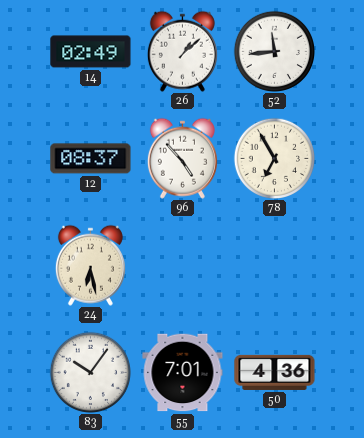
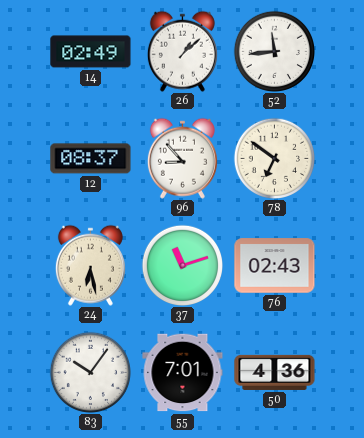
96: 4:53 -> 8:53
78: 6:55 -> 6:51
37: none -> 11:12
76: none -> 02:43
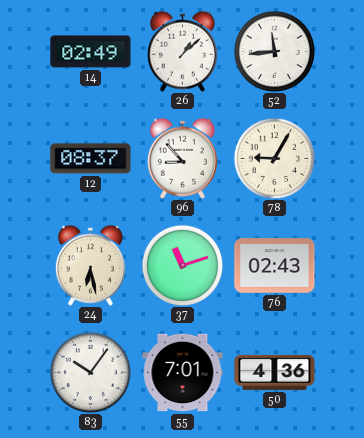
78: 6:51 -> 9:05
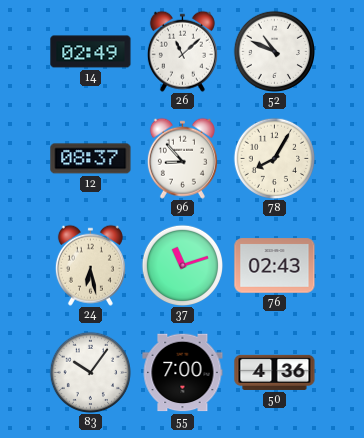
26: 1:08 -> 11:08
52: 11:44 -> 10:49
78: 9:05 -> 8:05
55: 7:01 -> 7:00
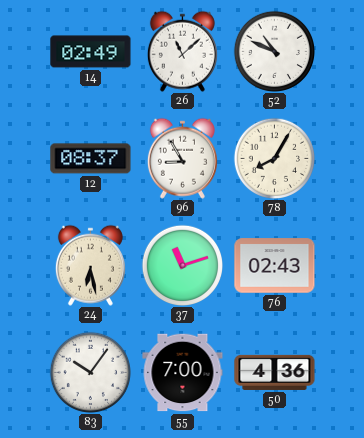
96: 8:53 -> 8:55
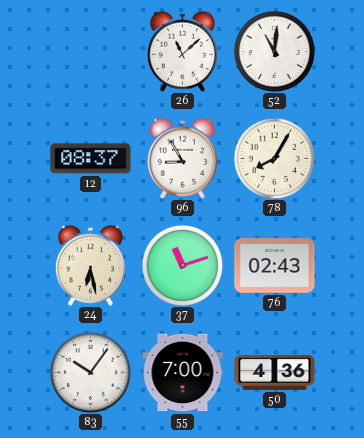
14: 02:49 -> none
52: 10:49 -> 11:01
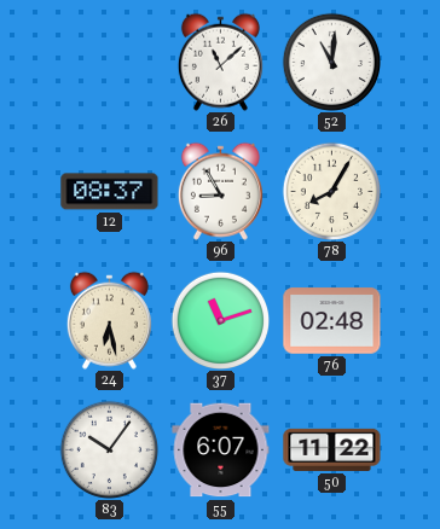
76: 02:43 -> 02:48
55: 7:00 -> 6:07
50: 4:36 -> 11:22
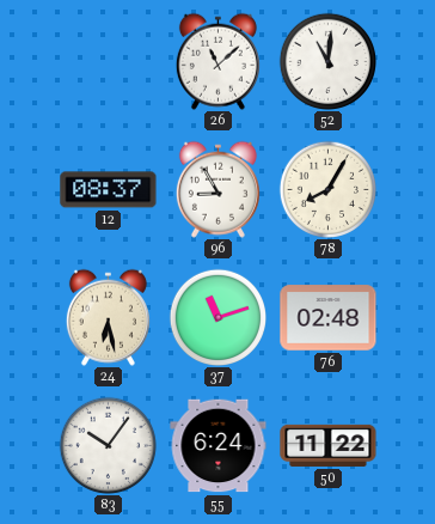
55: 6:07 -> 6:24
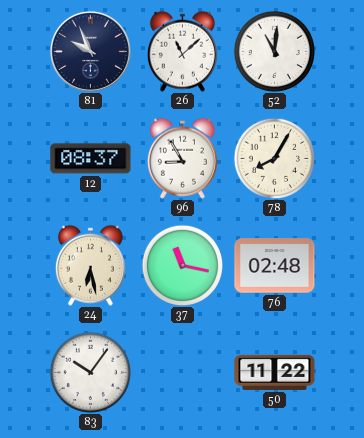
81: none -> 9:56
37: 11:12 -> 11:17
55: 6:24 -> none
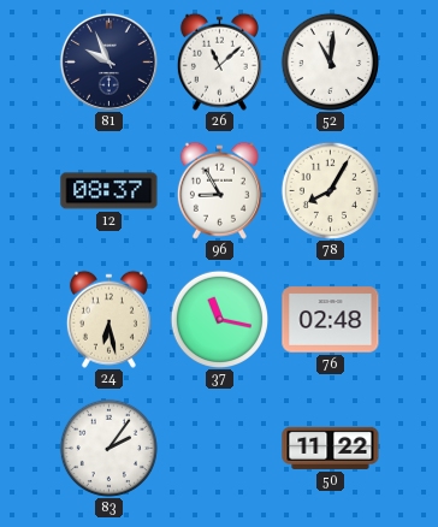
83: 10:06 -> 2:06
